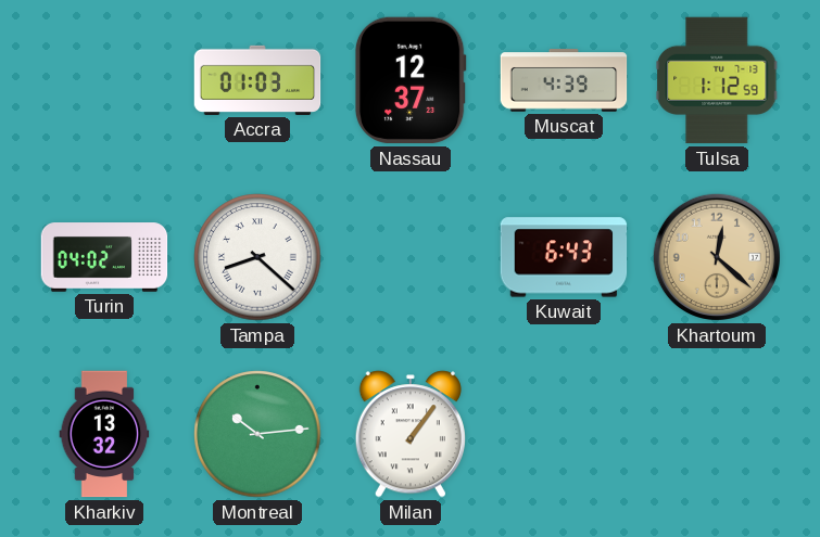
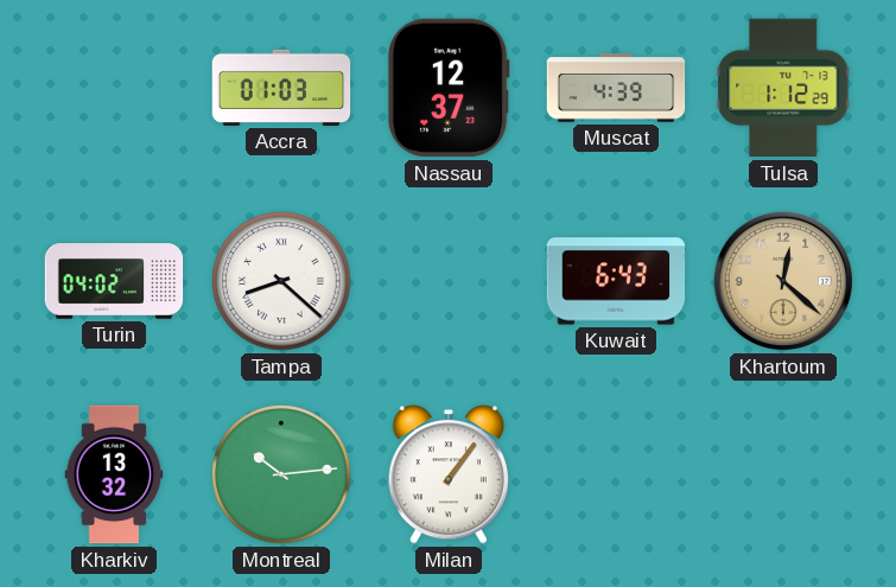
Tulsa: 1:12:59 -> 1:12:29
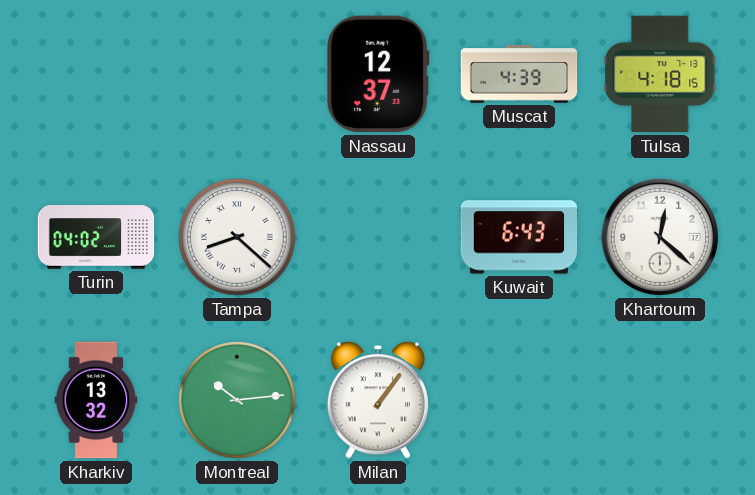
Accra: 01:03 -> none
Tulsa: 1:12 -> 4:18
Khartoum dial: champagne -> white
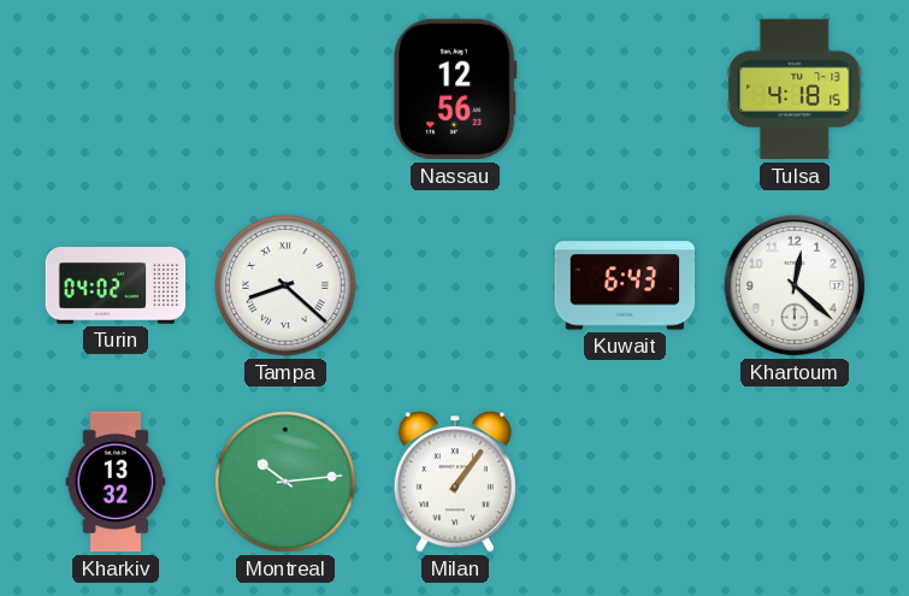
Nassau: 12:37 -> 12:56
Muscat: 4:39 -> none
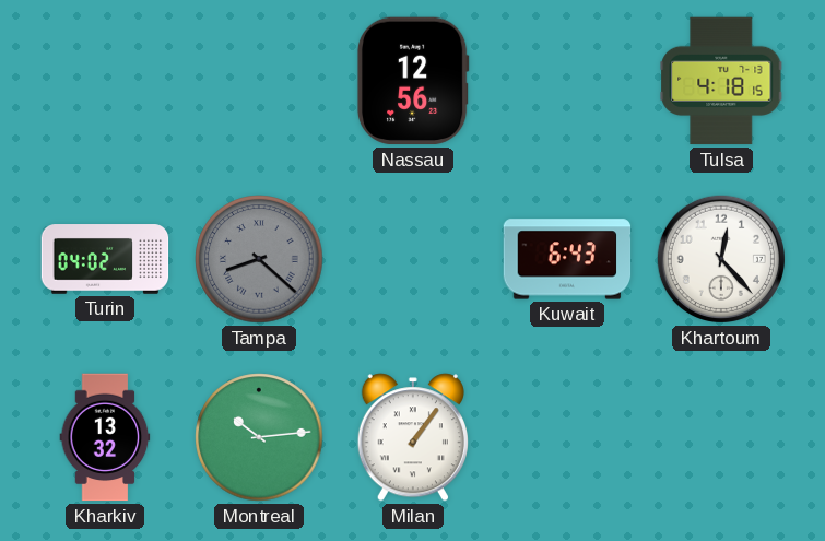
Tampa dial: white -> grey
Khartoum: 12:22 -> 12:23
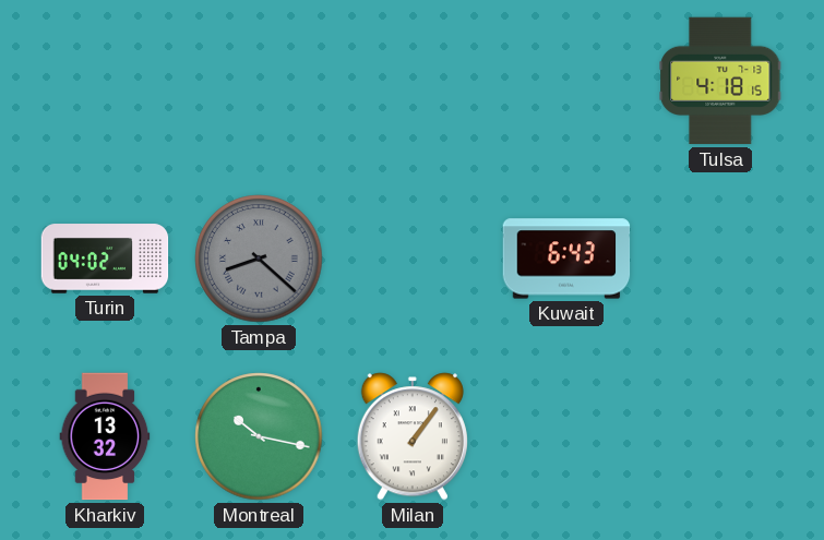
Nassau: 12:56 -> none
Khartoum: 12:23 -> none
Montreal: 10:14 -> 10:17
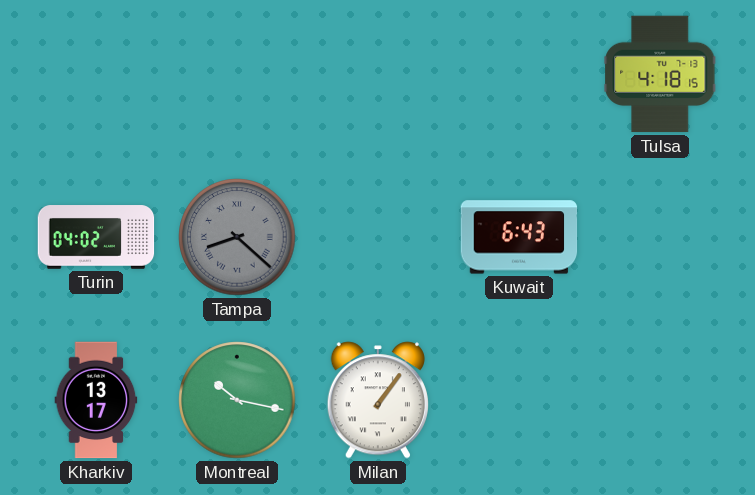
Kharkiv: 13:32 -> 13:17
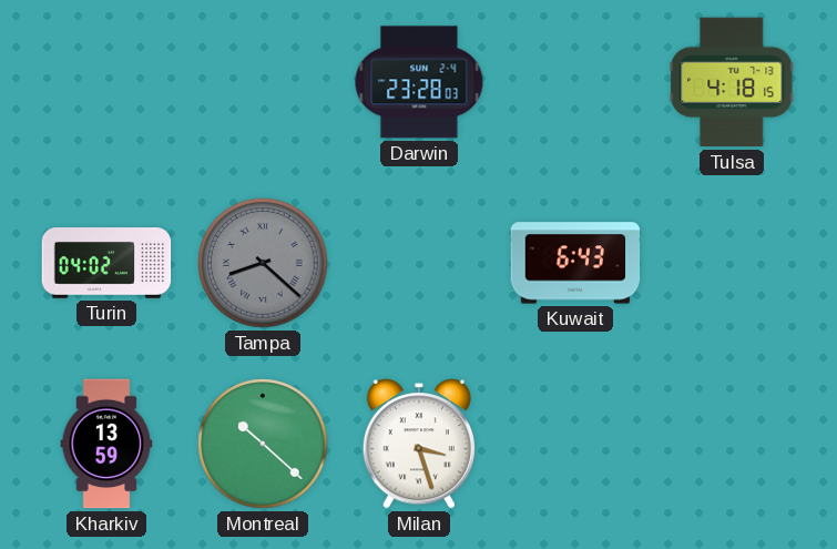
Darwin: none -> 23:28
Kharkiv: 13:17 -> 13:59
Montreal: 10:17 -> 10:22
Milan: 1:06 -> 3:27
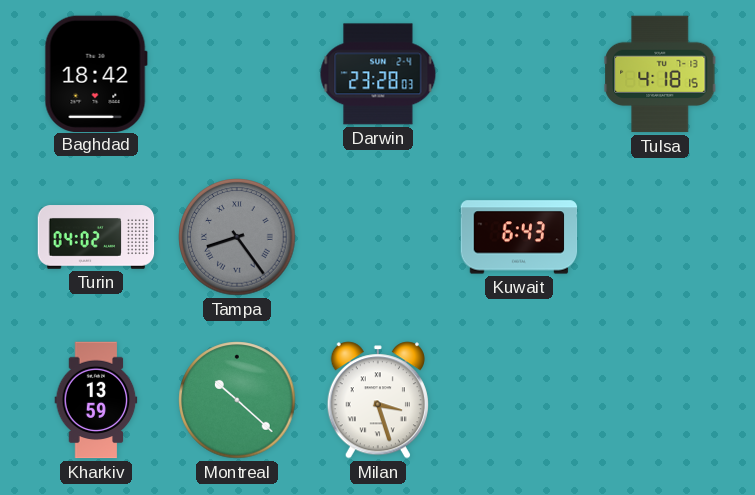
Baghdad: none -> 18:42
Tampa: 8:22 -> 8:24
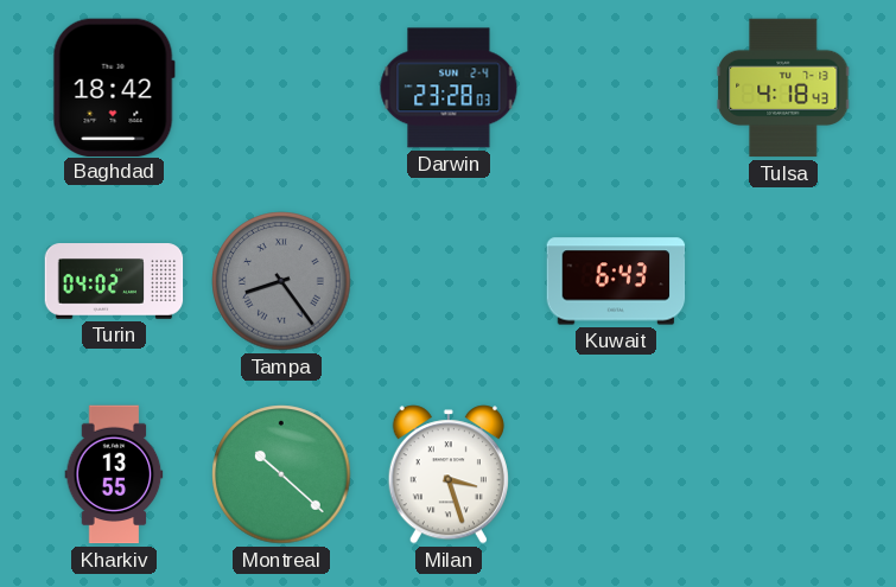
Tulsa: 4:18:15 -> 4:18:43
Kharkiv: 13:59 -> 13:55
